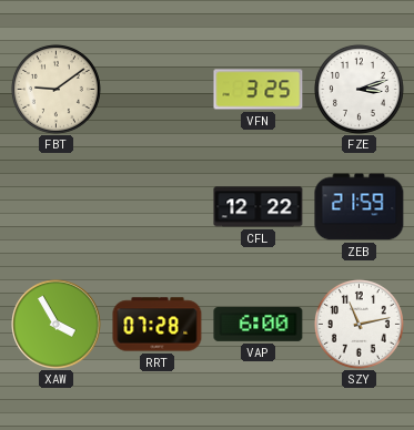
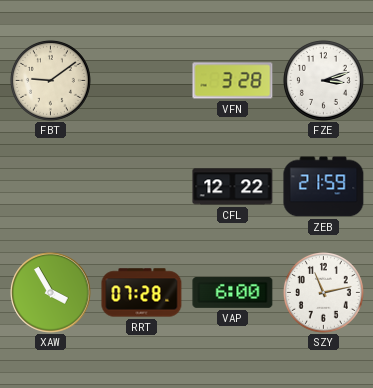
VFN: 3:25 -> 3:28
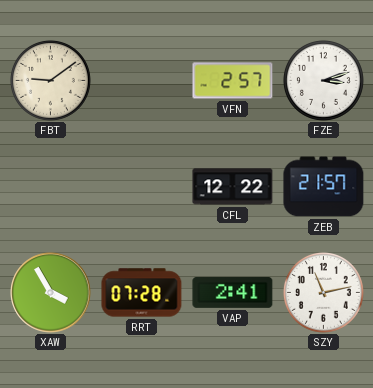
VFN: 3:28 -> 2:57
ZEB: 21:59 -> 21:57
VAP: 6:00 -> 2:41
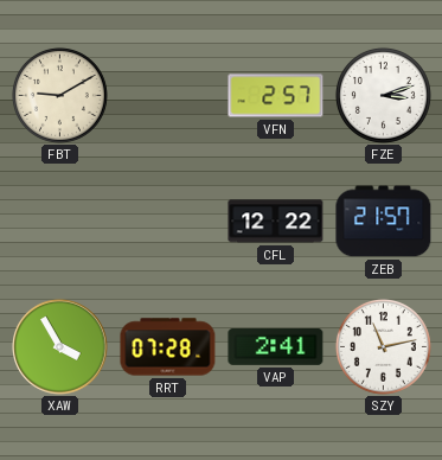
FBT: 9:09 -> 9:10
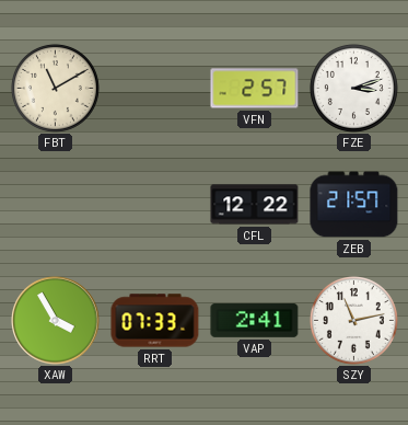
FBT: 9:10 -> 11:10
RRT: 07:28 -> 07:33
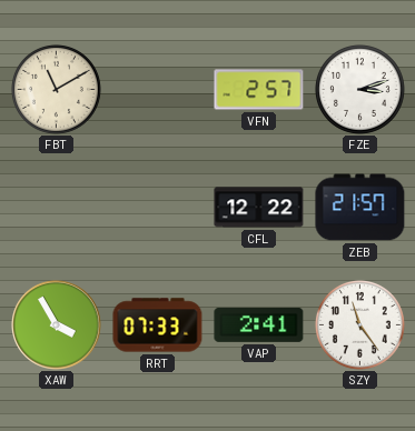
SZY: 11:13 -> 11:24
